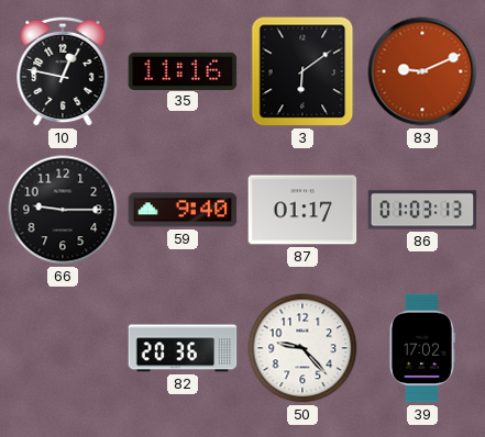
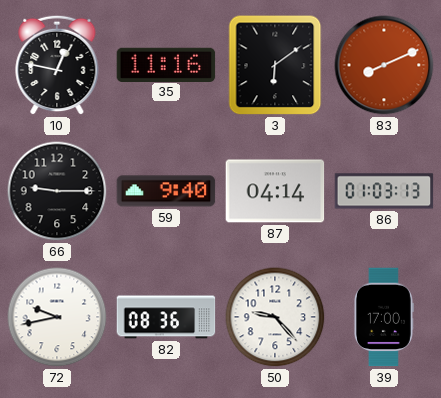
83: 9:11 -> 8:11
87: 01:17 -> 04:14
72: none -> 9:43
82: 20:36 -> 08:36
39: 17:02 -> 17:00
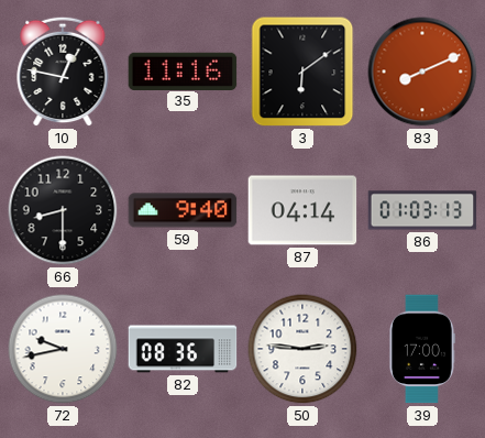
66: 9:15 -> 8:30
50: 9:23 -> 2:46
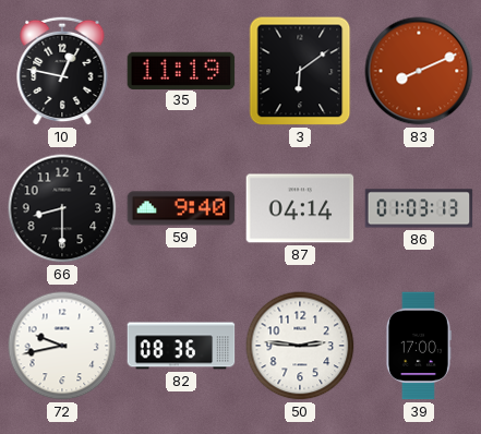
35: 11:16 -> 11:19
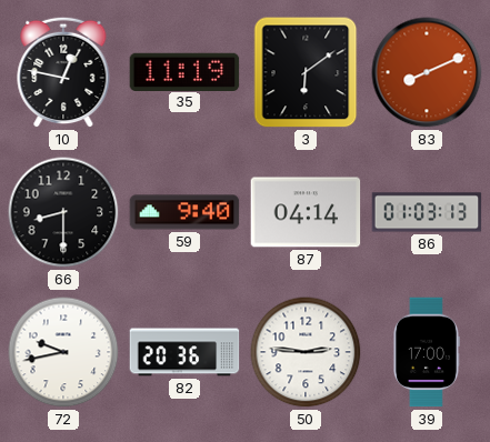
82: 08:36 -> 20:36
